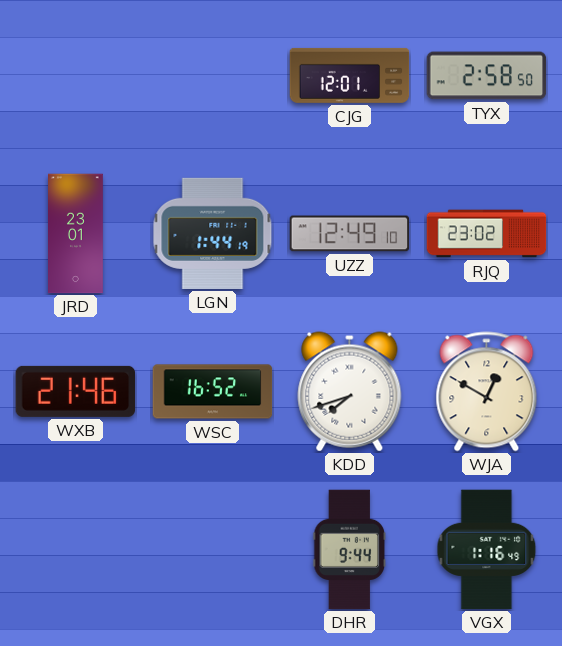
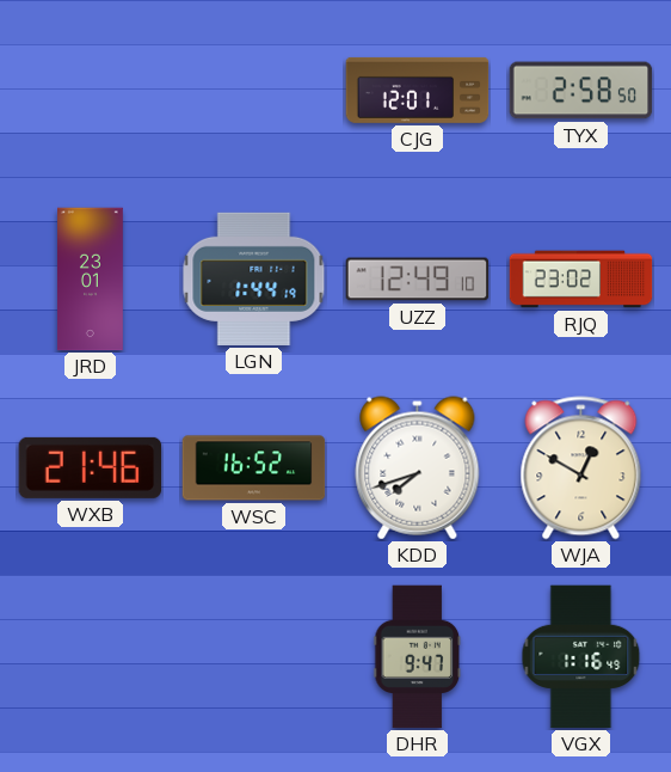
DHR: 9:44 -> 9:47
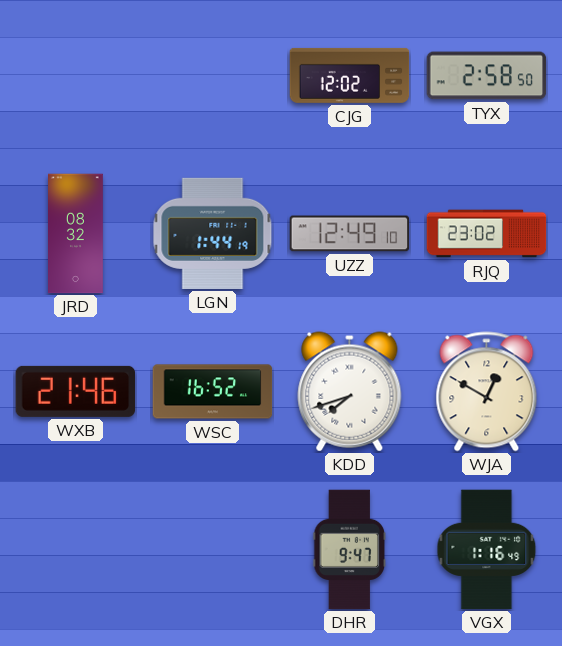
CJG: 12:01 -> 12:02
JRD: 23:01 -> 08:32
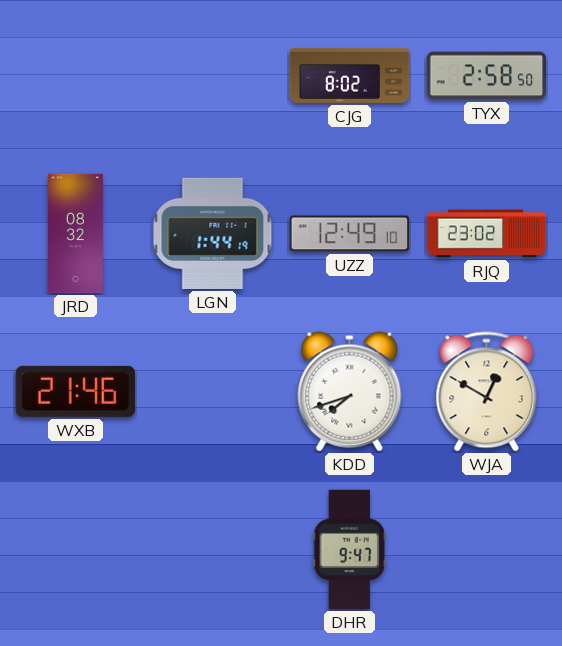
CJG: 12:02 -> 8:02
WSC: 16:52 -> none
VGX: 1:16 -> none
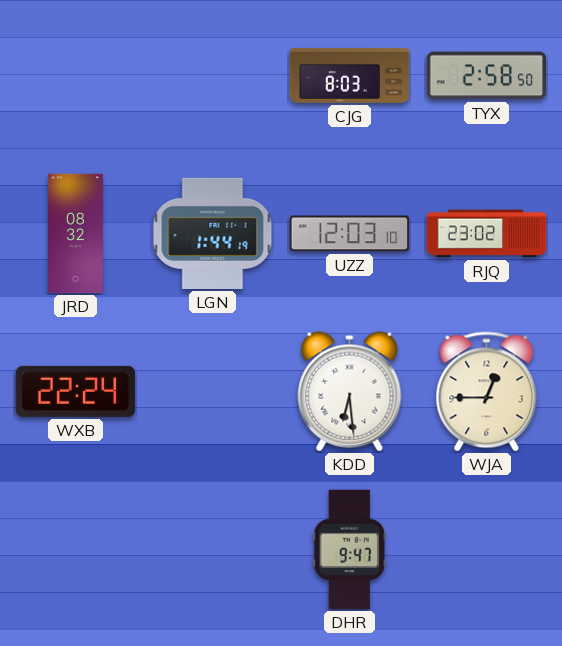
CJG: 8:02 -> 8:03
UZZ: 12:49 -> 12:03
WXB: 21:46 -> 22:24
KDD: 7:42 -> 6:29
WJA: 12:50 -> 12:45
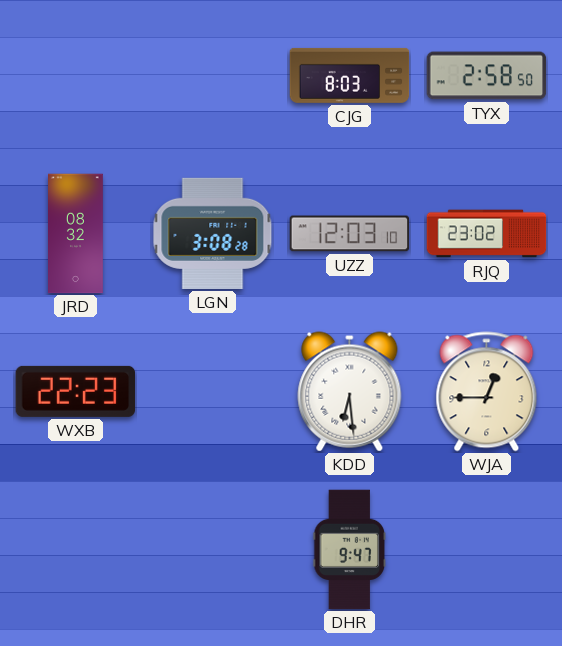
LGN: 1:44 -> 3:08
WXB: 22:24 -> 22:23
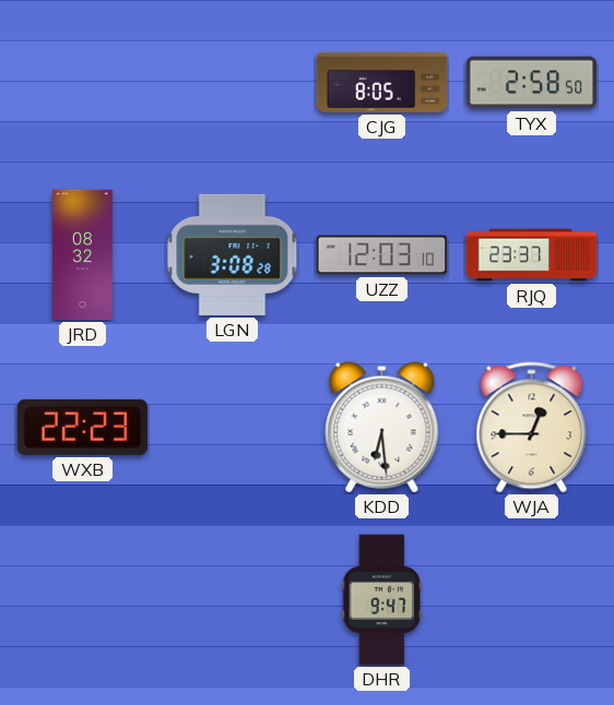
CJG: 8:03 -> 8:05
RJQ: 23:02 -> 23:37
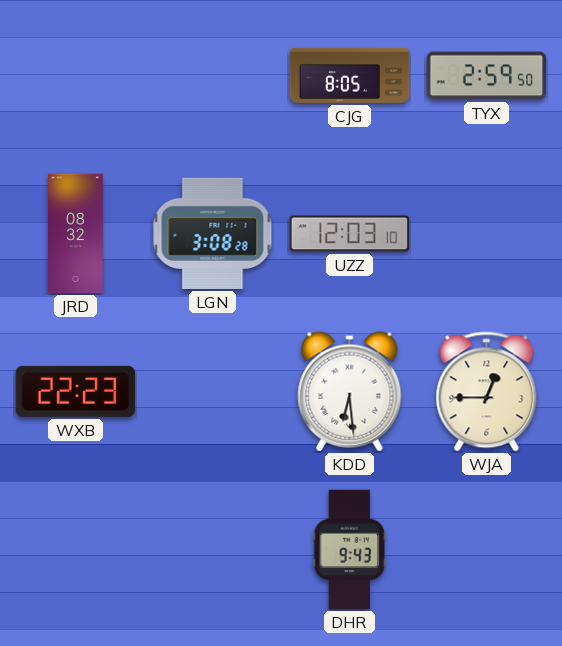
TYX: 2:58 -> 2:59
RJQ: 23:37 -> none
DHR: 9:47 -> 9:43
